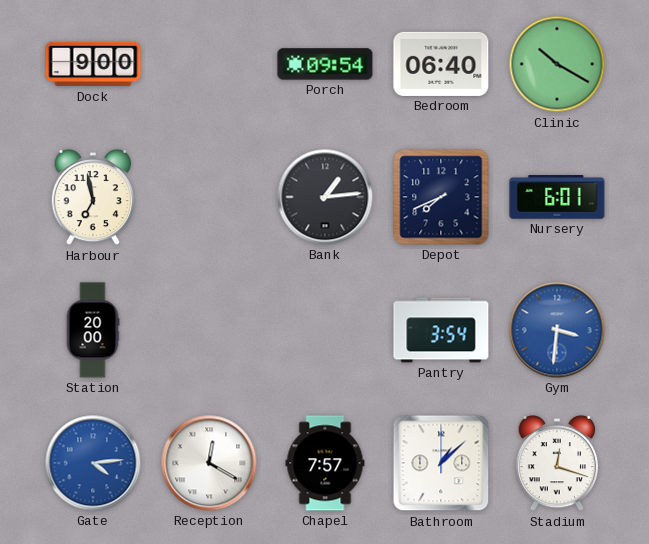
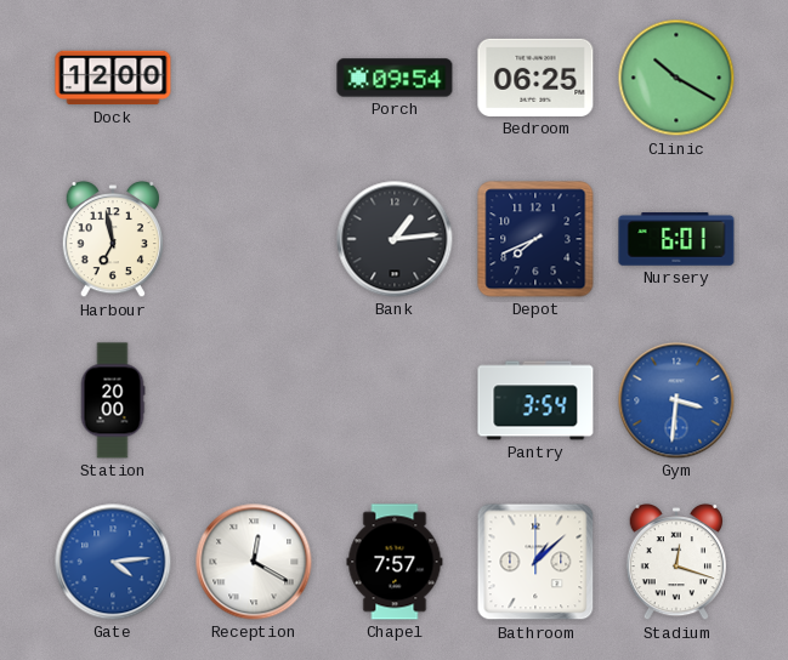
Dock: 9:00 -> 12:00
Bedroom: 06:40 -> 06:25
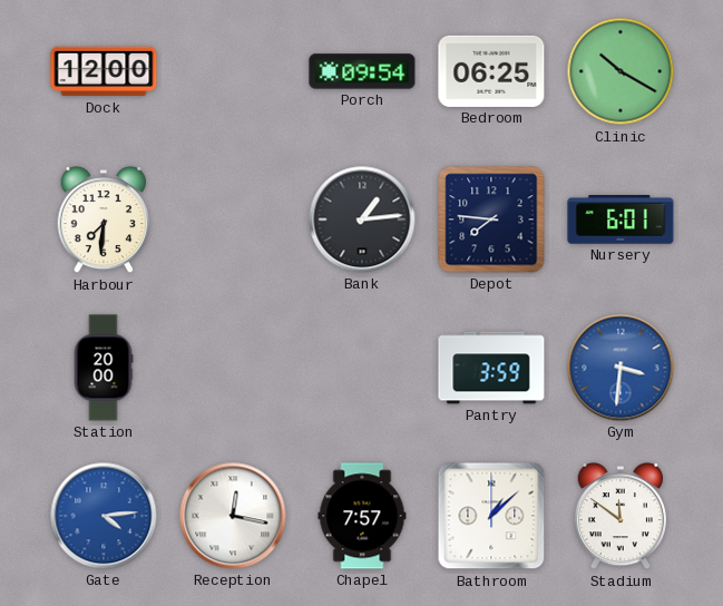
Harbour: 6:58 -> 7:31
Depot: 7:41 -> 7:46
Pantry: 3:54 -> 3:59
Reception: 12:20 -> 12:17
Stadium: 12:18 -> 11:51
